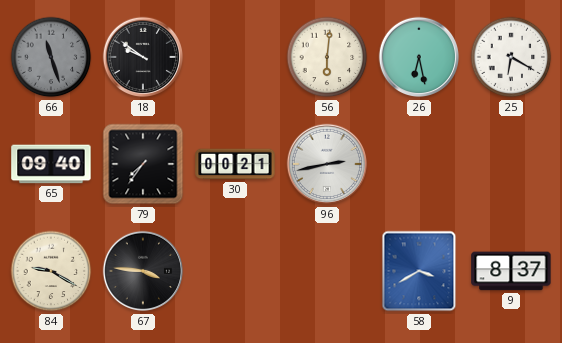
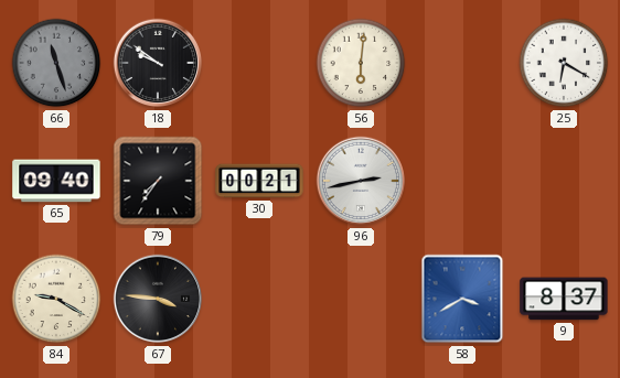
26: 6:28 -> none
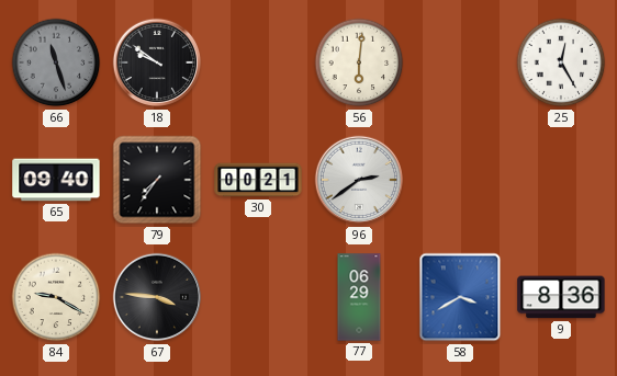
25: 6:20 -> 12:25
96: 2:43 -> 2:39
77: none -> 06:29
9: 8:37 -> 8:36
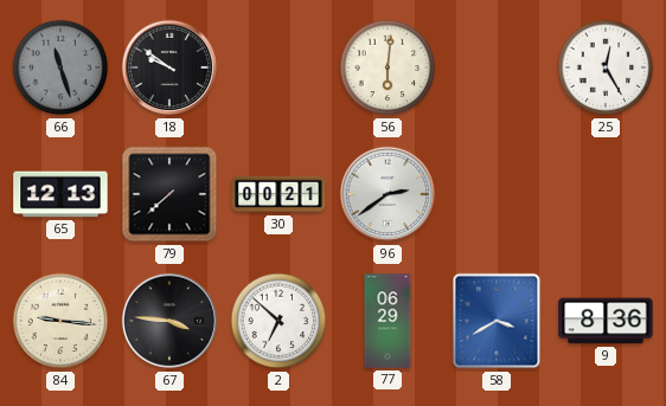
65: 09:40 -> 12:13
79: 7:36 -> 7:38
84: 9:20 -> 9:16
2: none -> 6:52
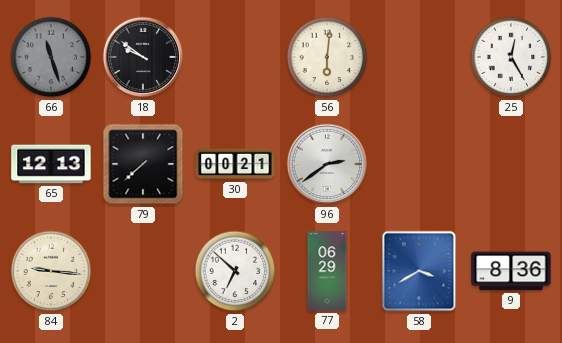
67: 3:46 -> none
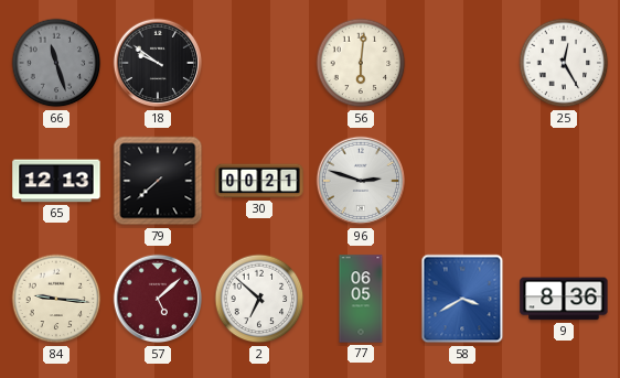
96: 2:39 -> 2:48
57: none -> 5:08
77: 06:29 -> 06:05
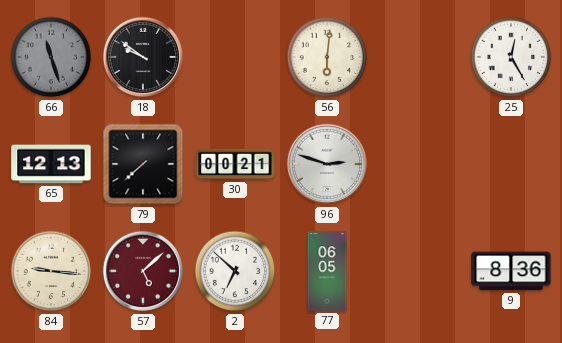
58: 3:40 -> none
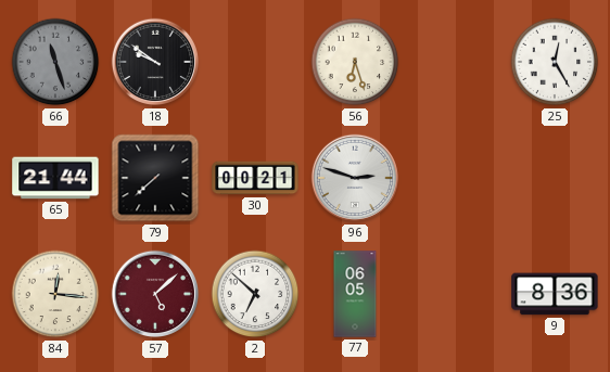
56: 6:01 -> 6:27
65: 12:13 -> 21:44
84: 9:16 -> 12:16
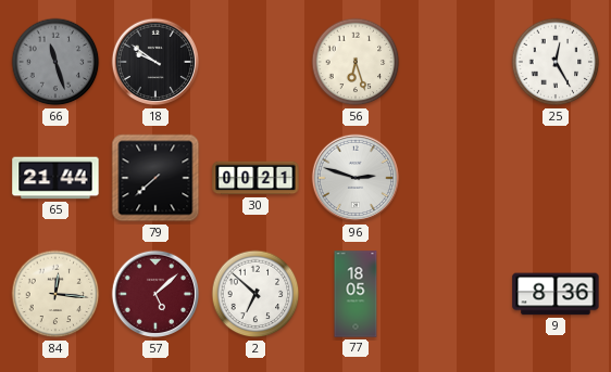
77: 06:05 -> 18:05
